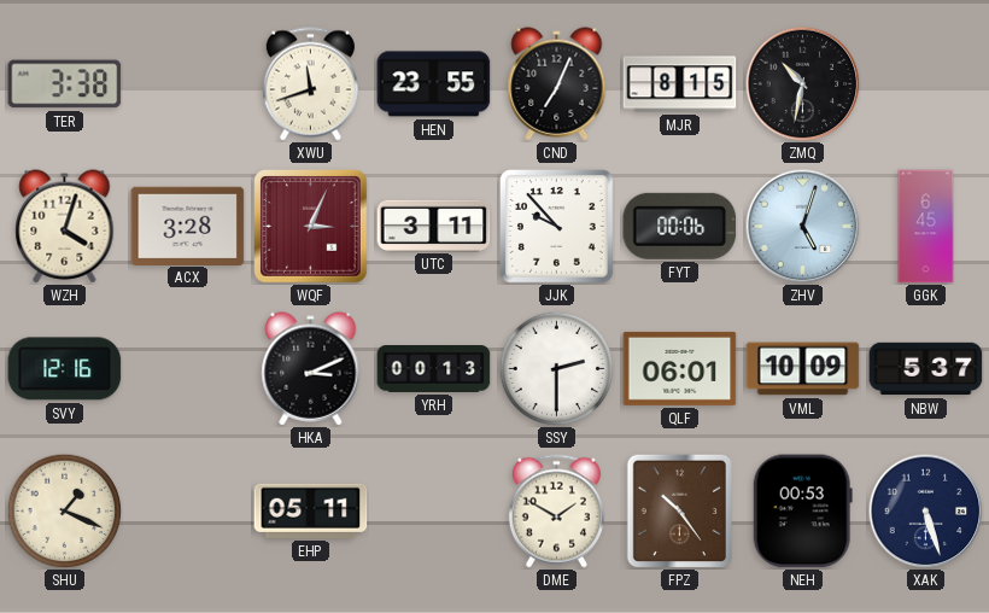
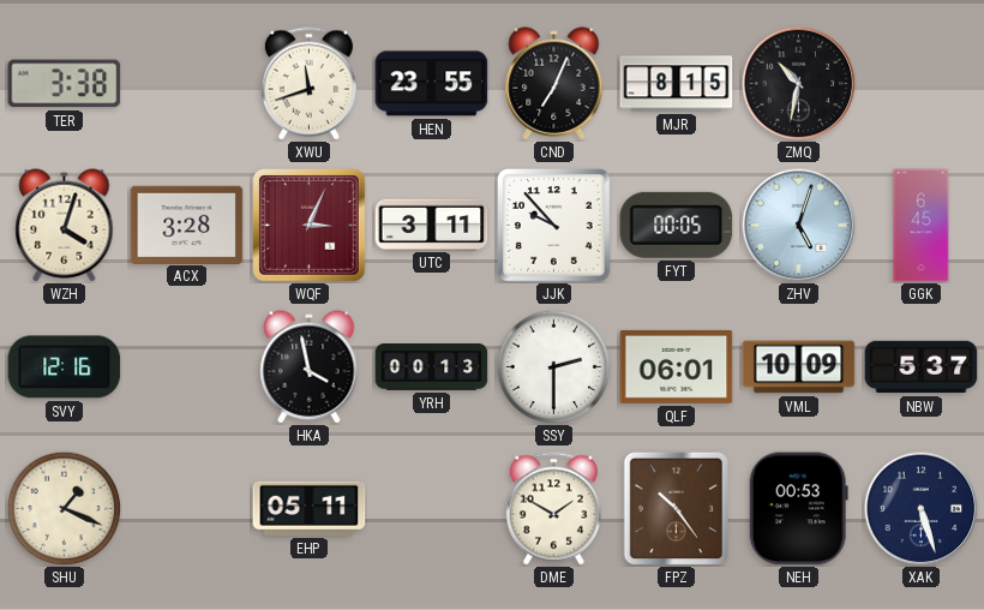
FYT: 00:06 -> 00:05
HKA: 3:11 -> 3:58
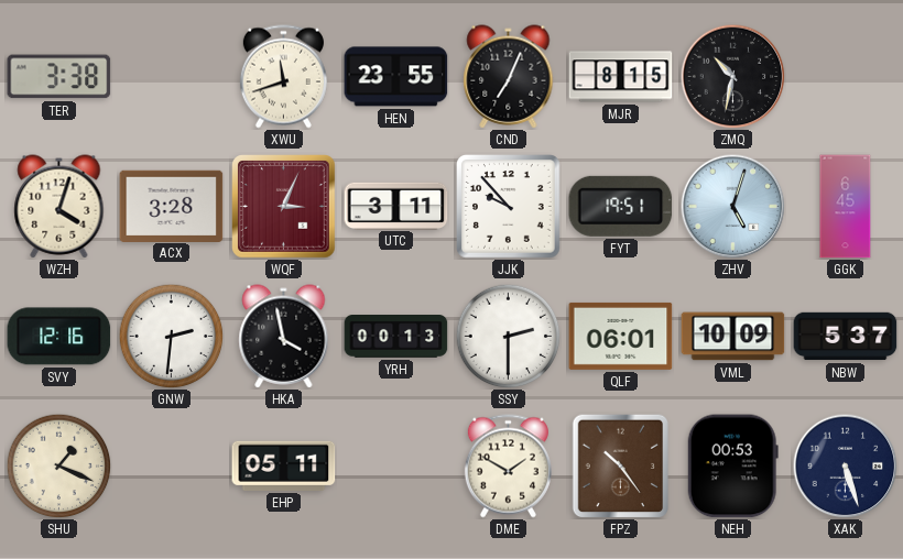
FYT: 00:05 -> 19:51
GNW: none -> 2:31
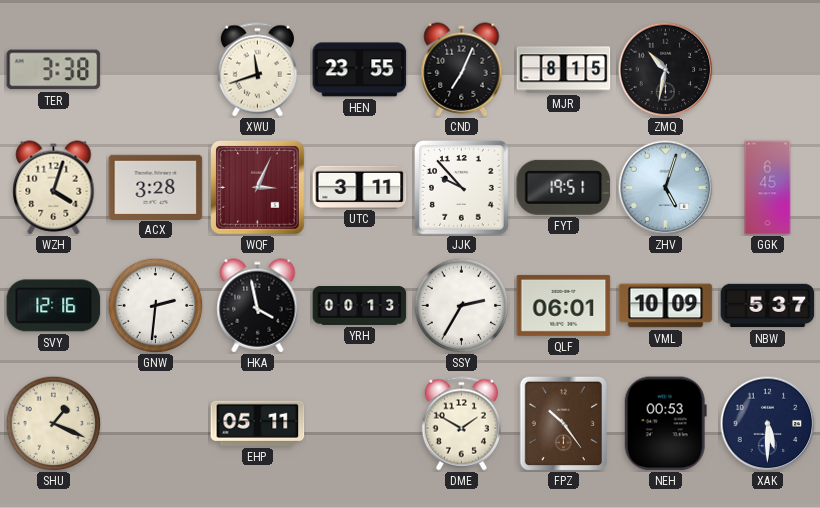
SSY: 2:30 -> 2:35
XAK: 5:27 -> 5:30
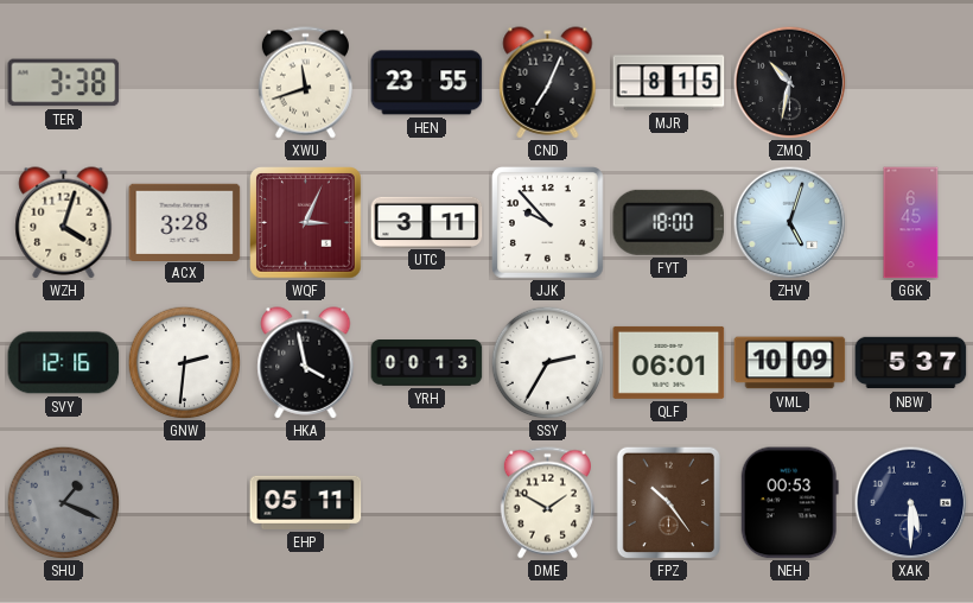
FYT: 19:51 -> 18:00
SHU dial: cream -> grey
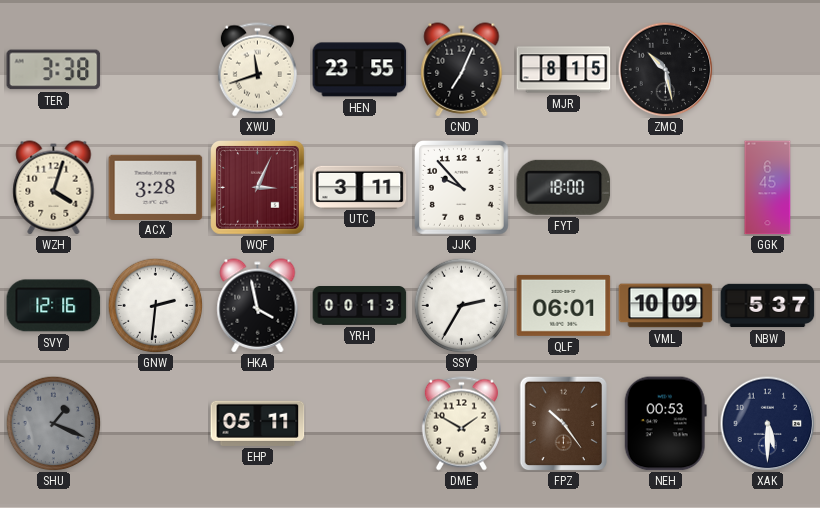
ZMQ: 10:32 -> 10:28
ZHV: 5:03 -> none
